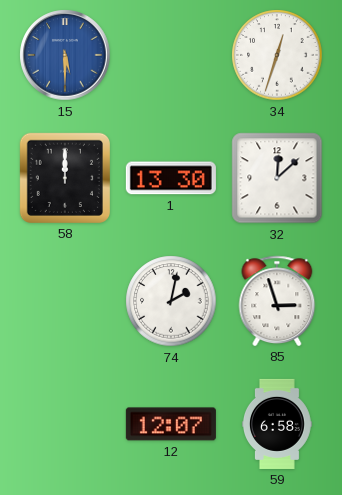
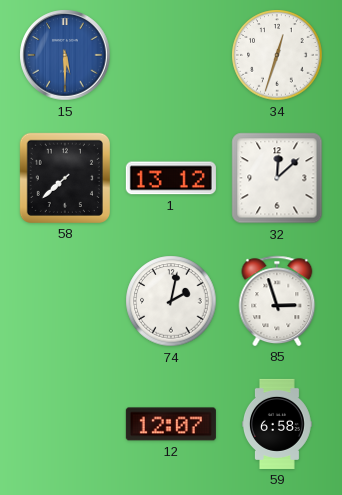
58: 12:00 -> 7:38
1: 13:30 -> 13:12
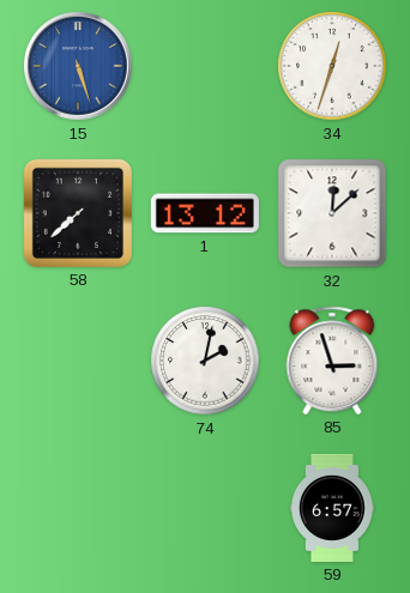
15: 5:30 -> 5:27
12: 12:07 -> none
59: 6:58 -> 6:57
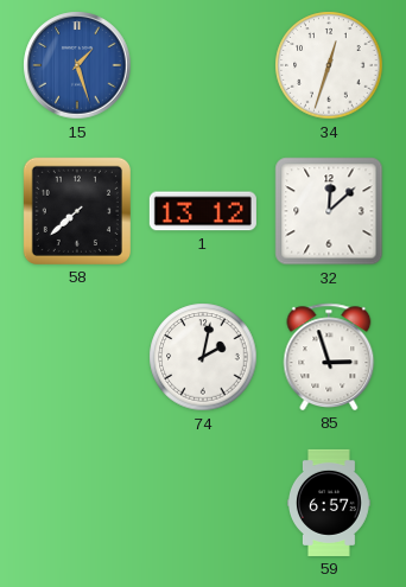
15: 5:27 -> 1:27
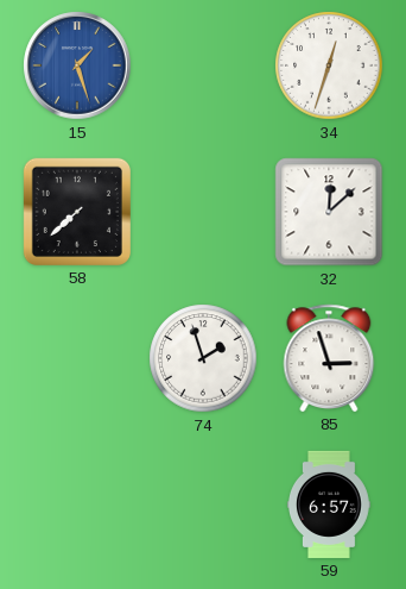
1: 13:12 -> none
74: 2:02 -> 1:57
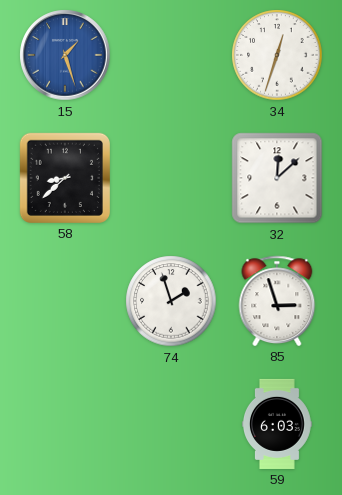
58: 7:38 -> 8:38
59: 6:57 -> 6:03
